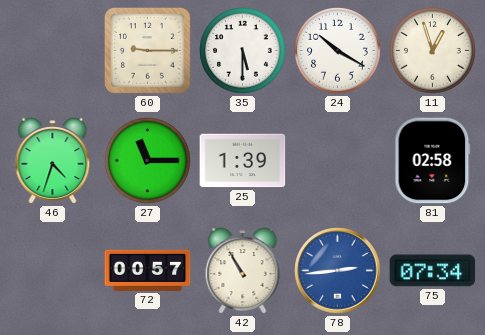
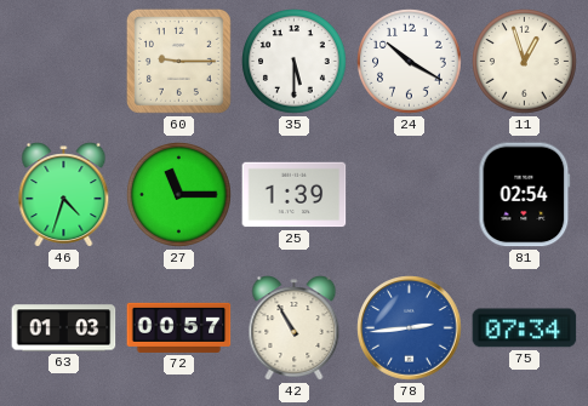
81: 02:58 -> 02:54
63: none -> 01:03
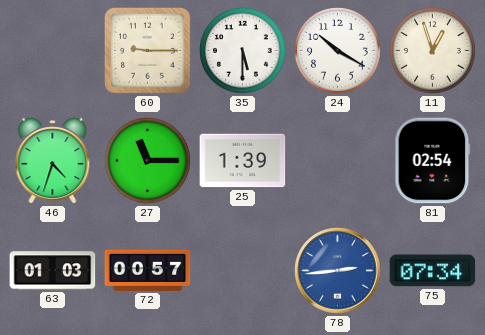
42: 10:55 -> none
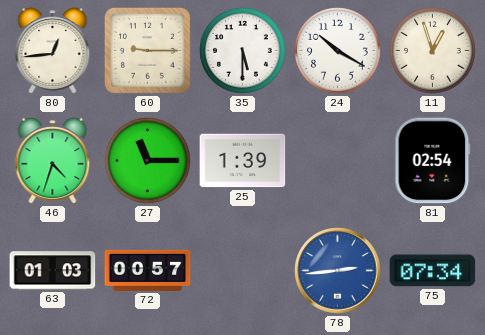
80: none -> 12:44
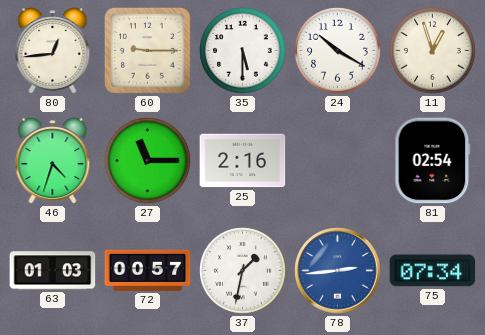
25: 1:39 -> 2:16
37: none -> 1:32
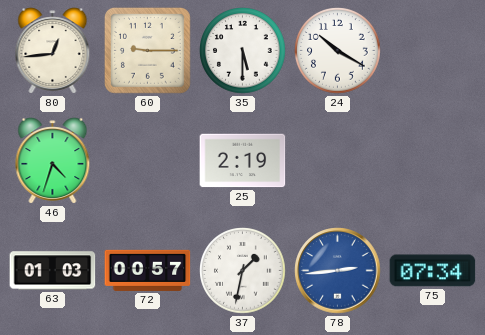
11: 12:57 -> none
27: 11:15 -> none
25: 2:16 -> 2:19
81: 02:54 -> none
